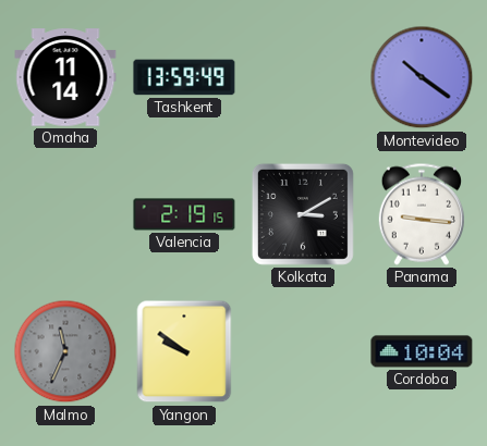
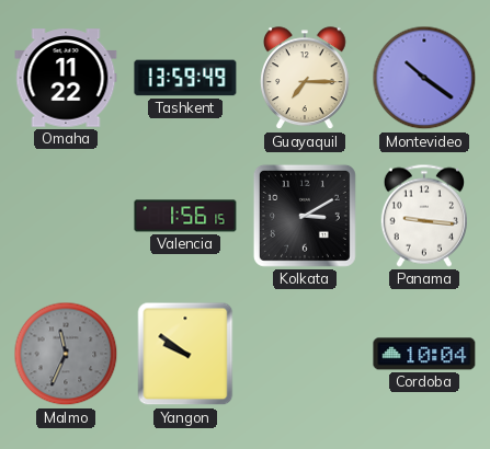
Omaha: 11:14 -> 11:22
Guayaquil: none -> 7:15
Valencia: 2:19 -> 1:56
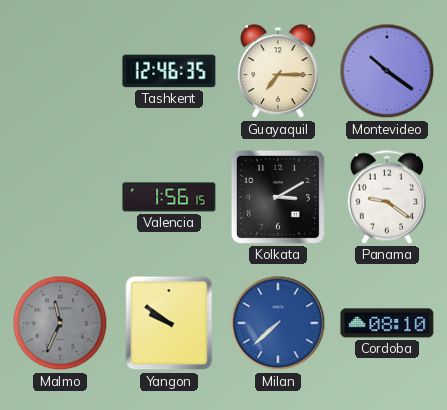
Omaha: 11:22 -> none
Tashkent: 13:59 -> 12:46
Panama: 9:16 -> 9:21
Milan: none -> 7:38
Cordoba: 10:04 -> 08:10
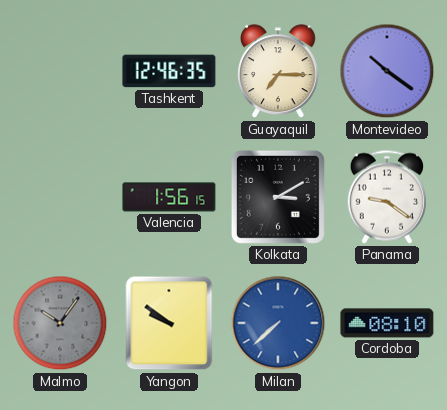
Malmo: 11:34 -> 10:06
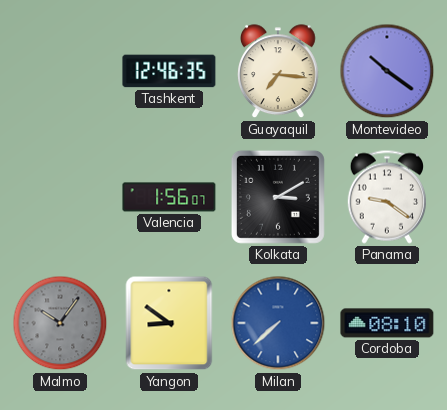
Guayaquil: 7:15 -> 7:16
Valencia: 1:56:15 -> 1:56:07
Yangon: 9:51 -> 8:51
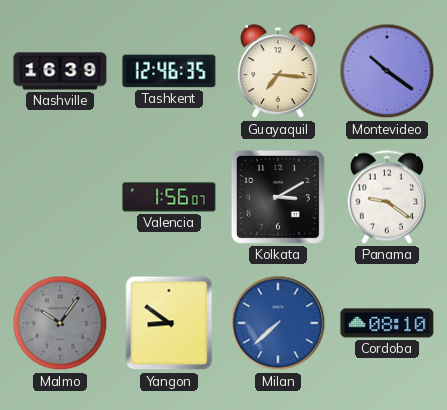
Nashville: none -> 16:39
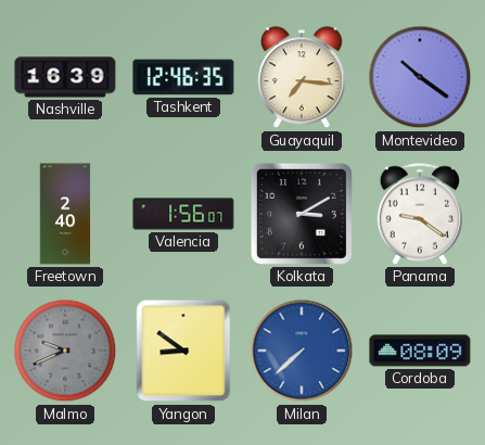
Freetown: none -> 2:40
Malmo: 10:06 -> 9:41
Cordoba: 08:10 -> 08:09
